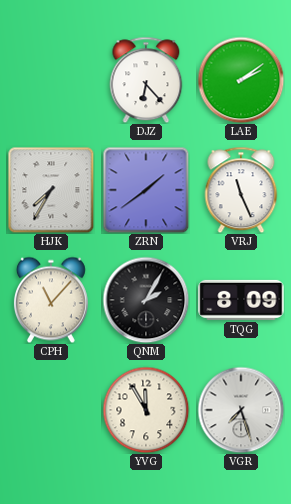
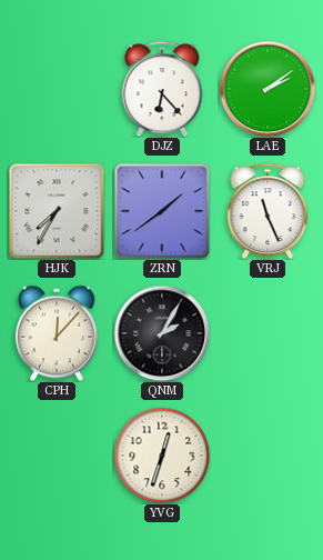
CPH: 11:07 -> 12:07
TQG: 8:09 -> none
YVG: 11:55 -> 12:33
VGR: 7:27 -> none
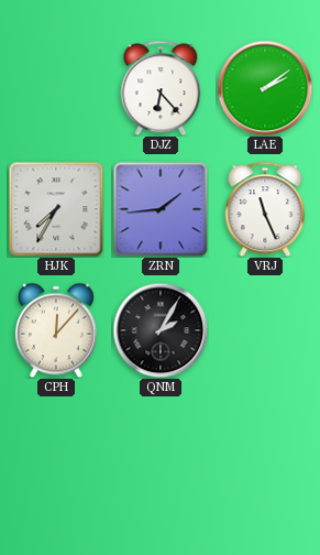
ZRN: 1:39 -> 1:44
YVG: 12:33 -> none
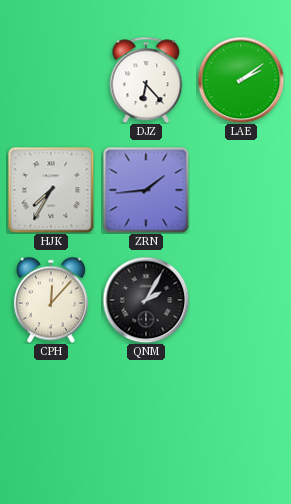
VRJ: 11:26 -> none
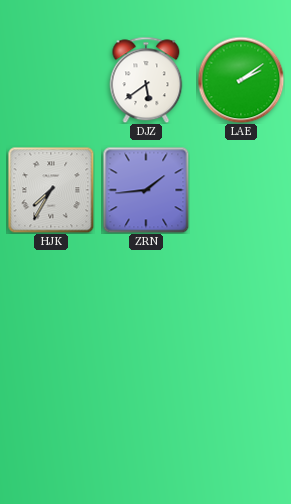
DJZ: 6:23 -> 5:39
CPH: 12:07 -> none
QNM: 2:05 -> none
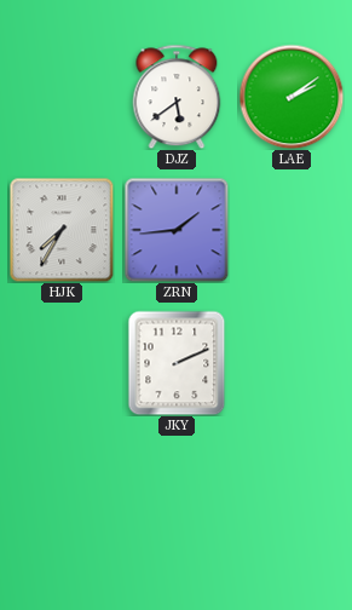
JKY: none -> 2:11
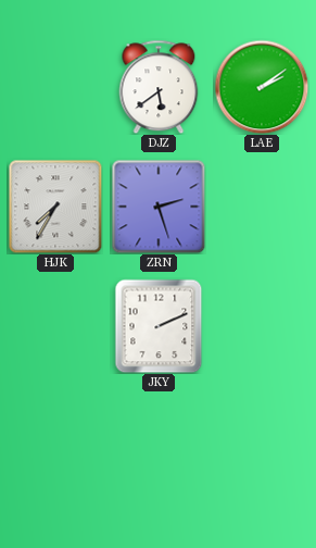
ZRN: 1:44 -> 2:27
